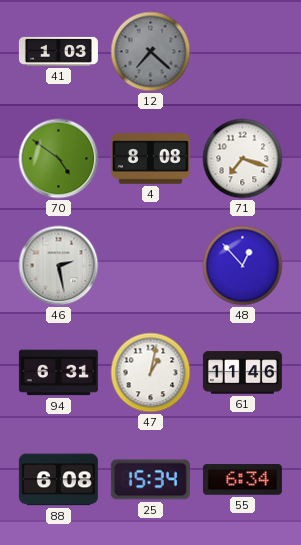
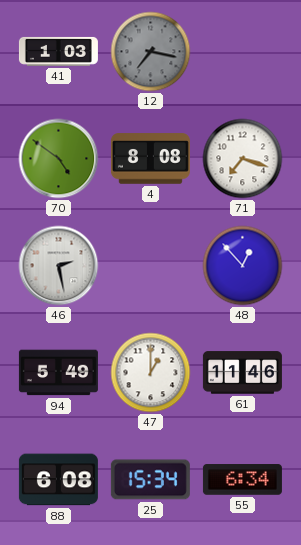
12: 7:22 -> 7:17
94: 6:31 -> 5:49
47: 1:02 -> 1:00
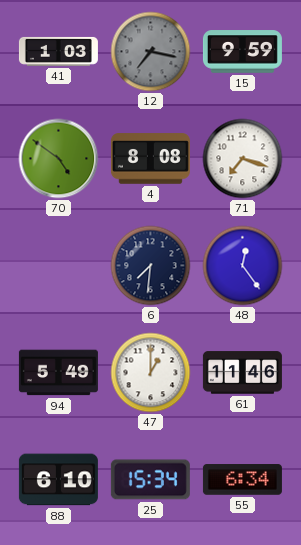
15: none -> 9:59
46: 2:28 -> none
6: none -> 7:31
48: 12:53 -> 12:24
88: 6:08 -> 6:10
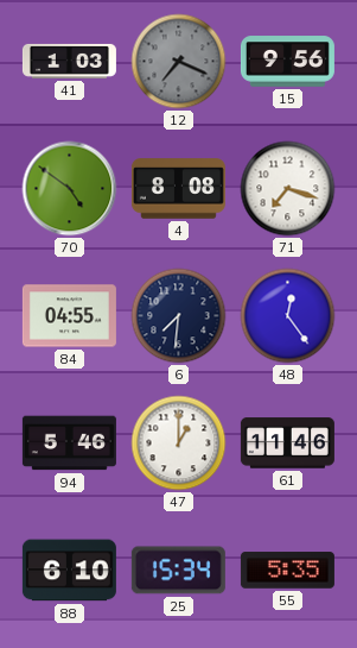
12: 7:17 -> 7:19
15: 9:59 -> 9:56
84: none -> 04:55
94: 5:49 -> 5:46
55: 6:34 -> 5:35
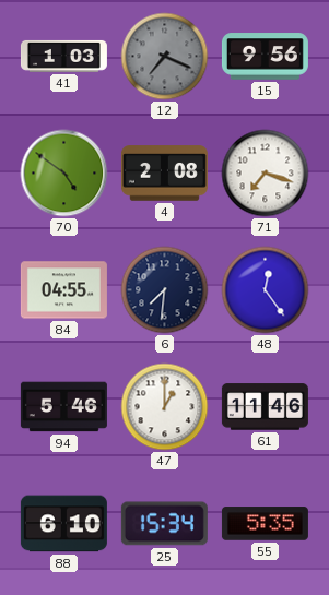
4: 8:08 -> 2:08
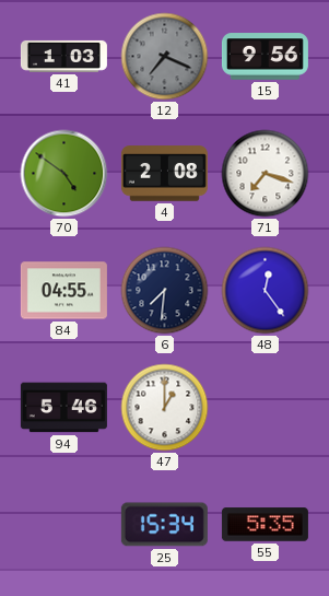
61: 11:46 -> none
88: 6:10 -> none
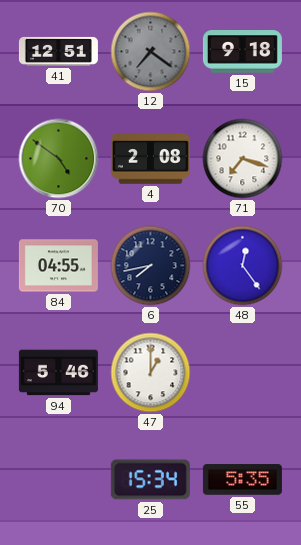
41: 1:03 -> 12:51
12: 7:19 -> 7:21
15: 9:56 -> 9:18
6: 7:31 -> 7:43
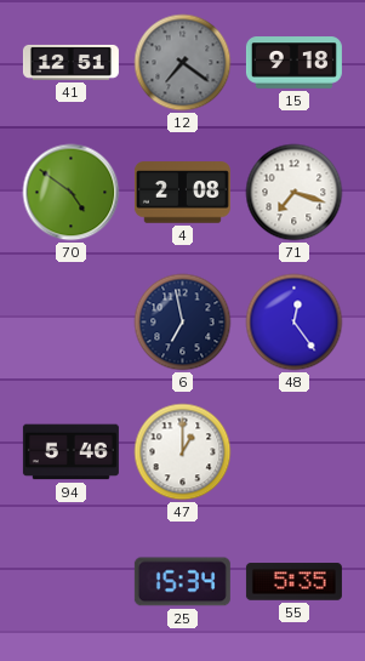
84: 04:55 -> none
6: 7:43 -> 6:58
